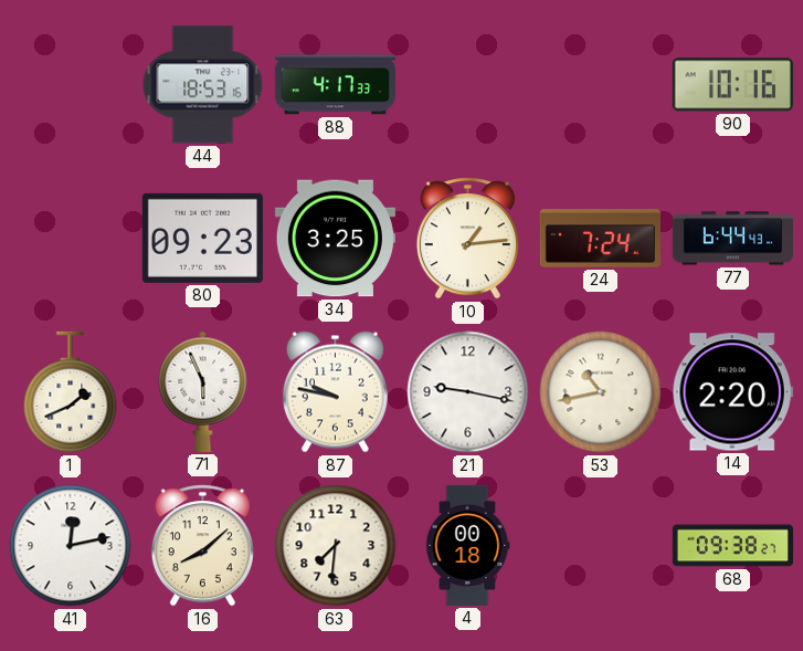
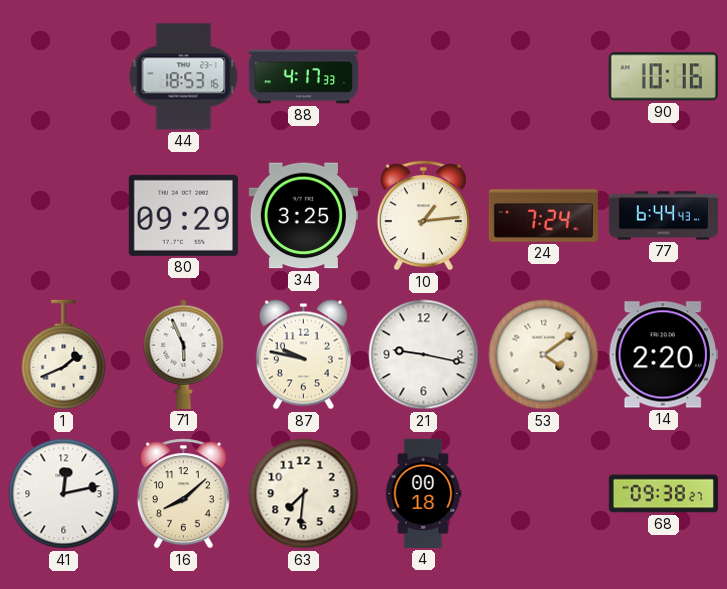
80: 09:23 -> 09:29
53: 10:43 -> 4:09
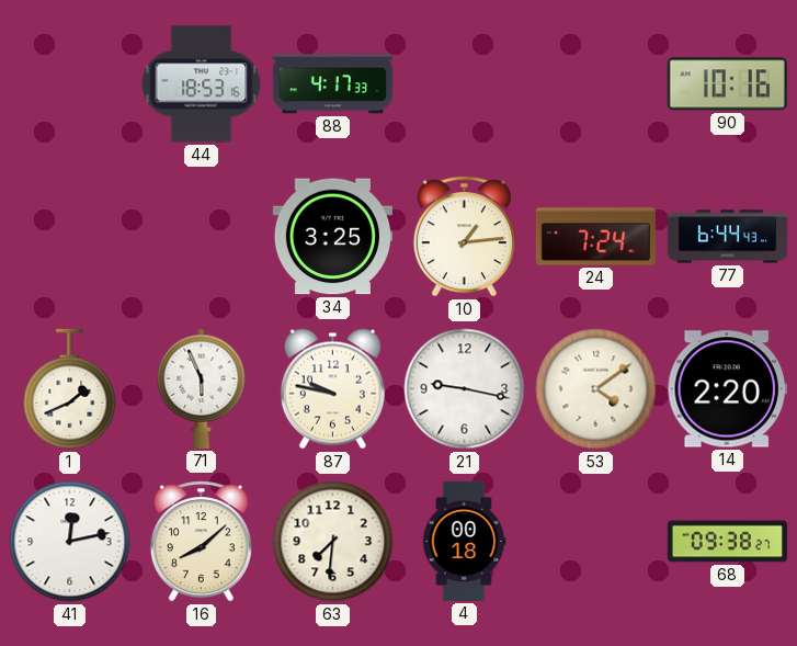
80: 09:29 -> none
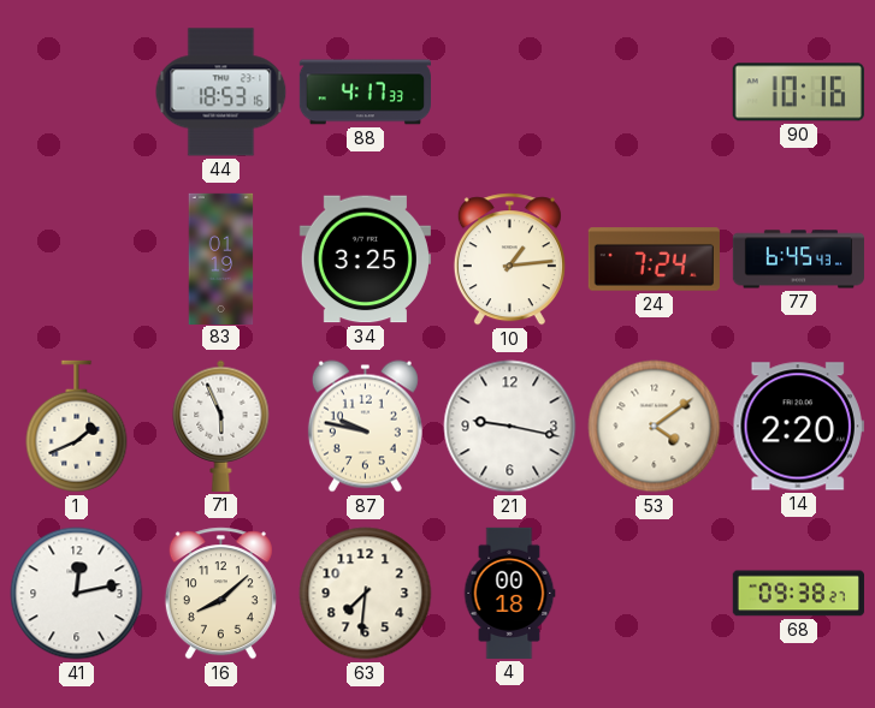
83: none -> 01:19
77: 6:44 -> 6:45
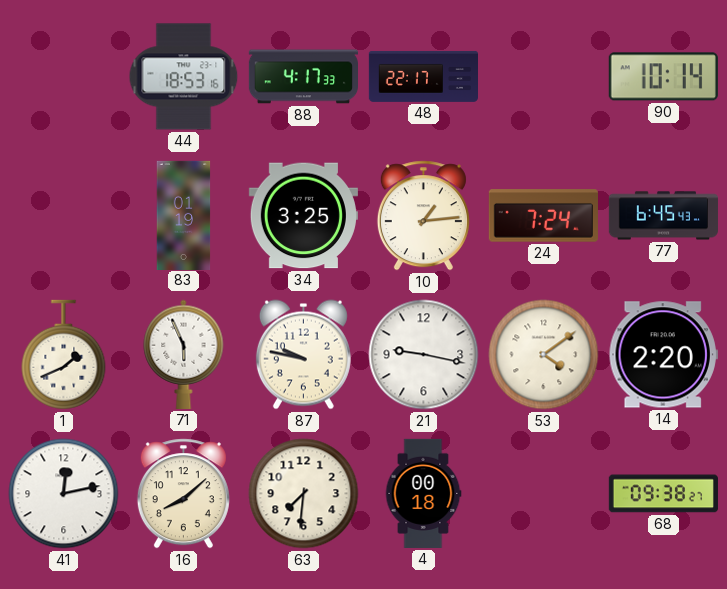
48: none -> 22:17
90: 10:16 -> 10:14
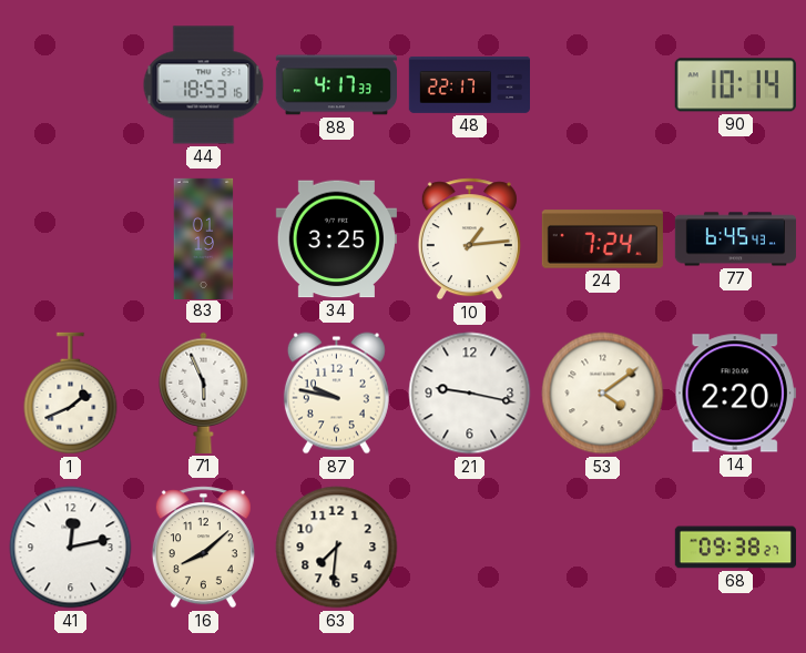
4: 00:18 -> none
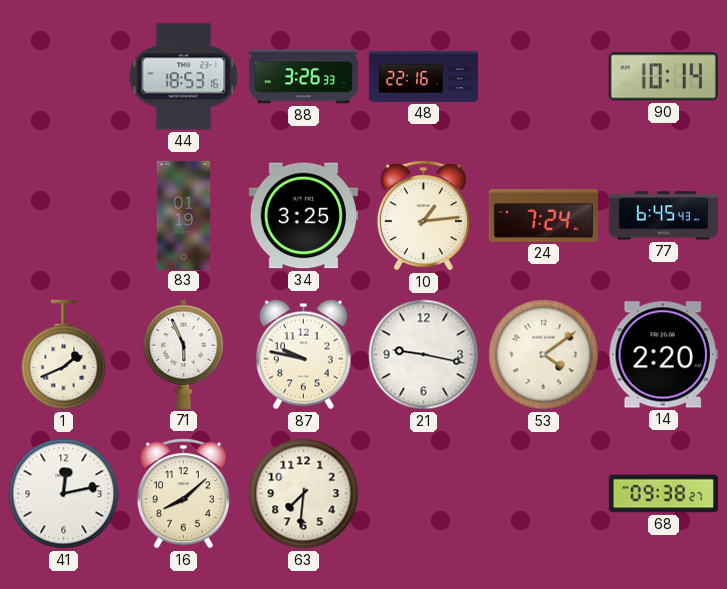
88: 4:17 -> 3:26
48: 22:17 -> 22:16
